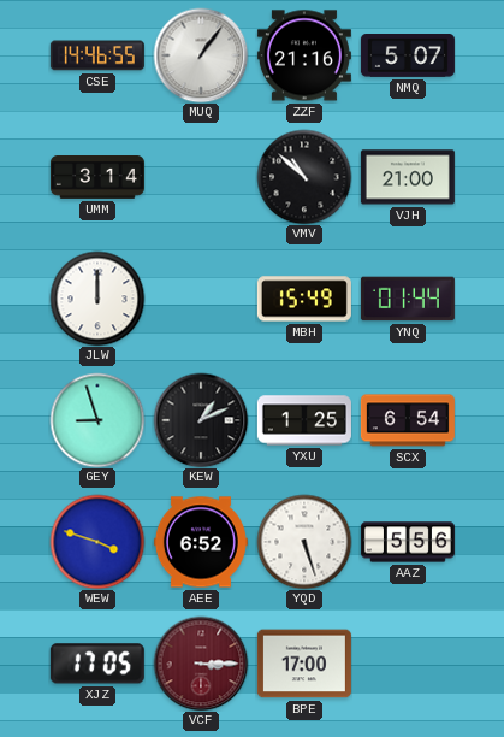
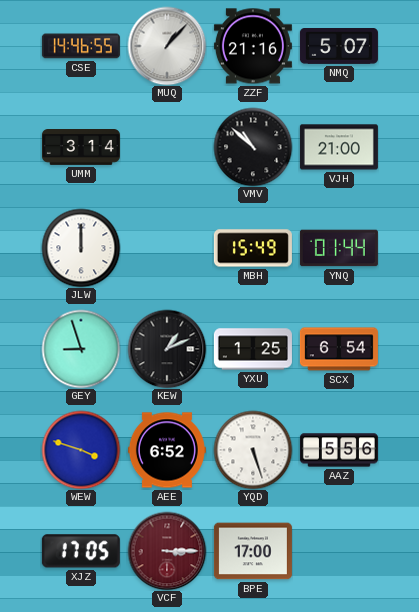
MUQ: 1:06 -> 1:07
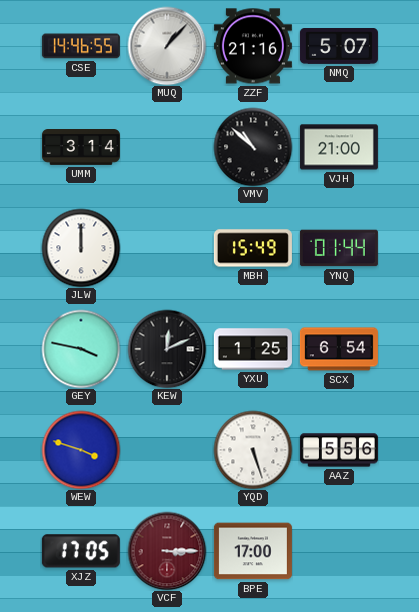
GEY: 8:57 -> 3:47
KEW: 1:11 -> 12:11
AEE: 6:52 -> none
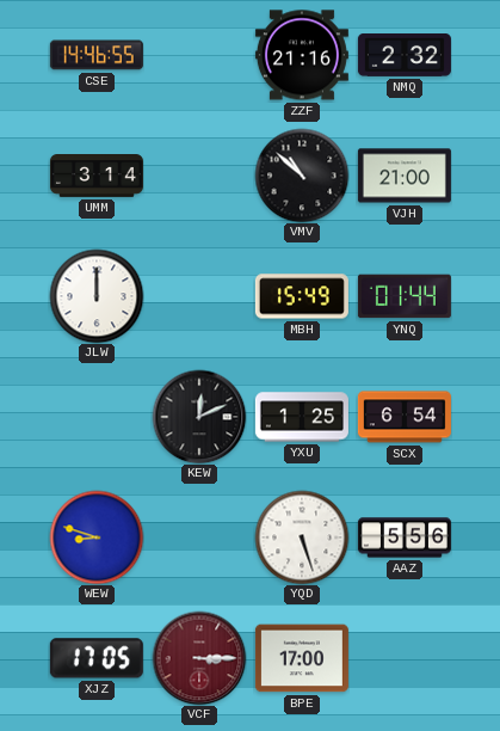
MUQ: 1:07 -> none
NMQ: 5:07 -> 2:32
GEY: 3:47 -> none
WEW: 3:48 -> 8:48
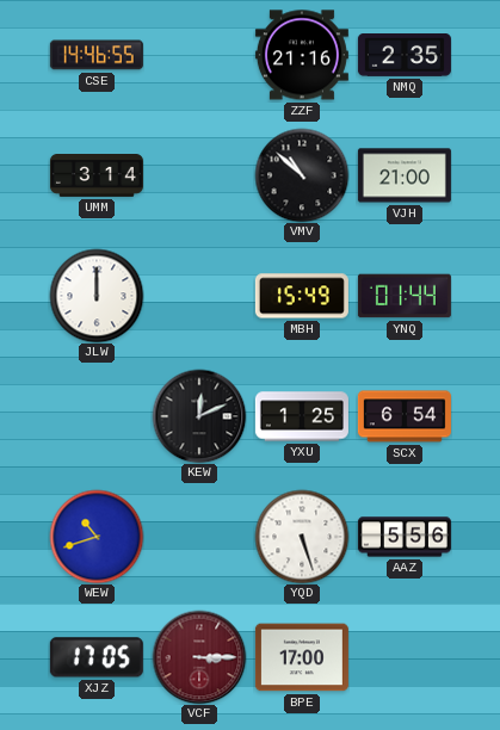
NMQ: 2:32 -> 2:35
WEW: 8:48 -> 10:42
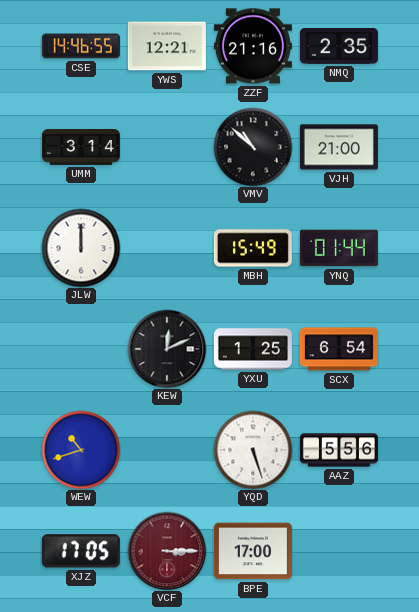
YWS: none -> 12:21
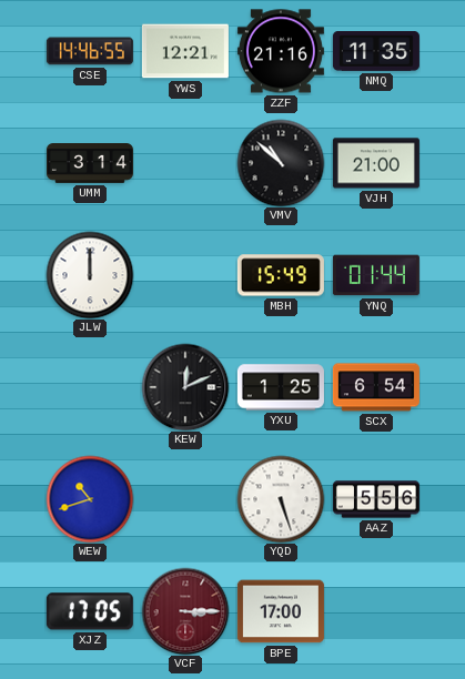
NMQ: 2:35 -> 11:35
